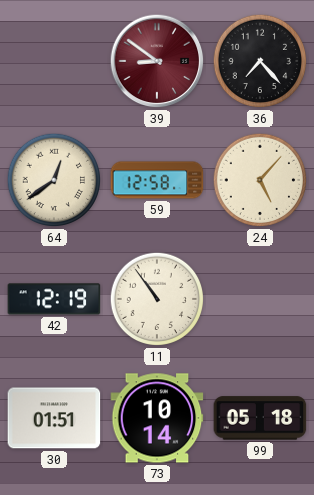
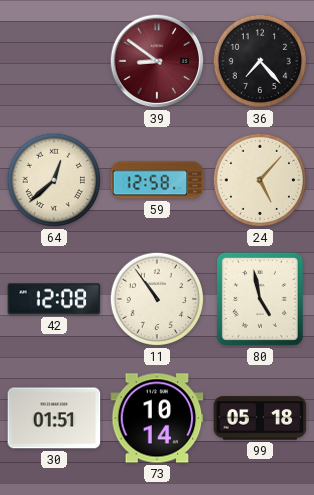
64: 12:39 -> 12:38
42: 12:19 -> 12:08
80: none -> 4:58
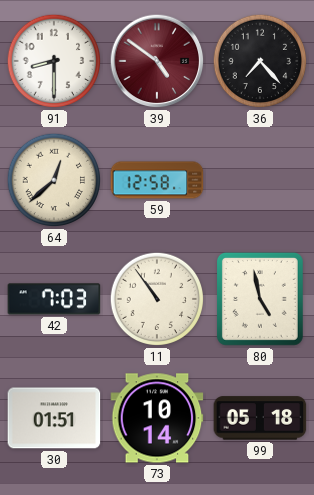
91: none -> 8:30
39: 8:51 -> 4:51
24: 5:07 -> none
42: 12:08 -> 7:03
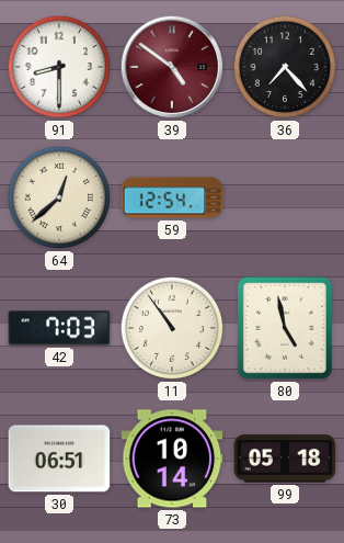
59: 12:58 -> 12:54
30: 01:51 -> 06:51
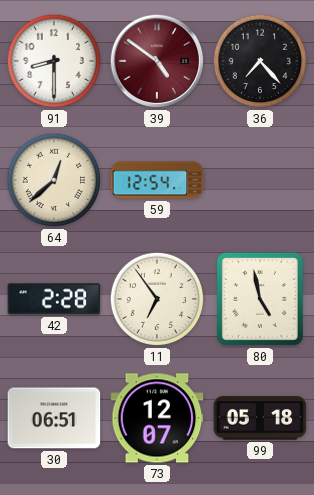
42: 7:03 -> 2:28
11: 10:54 -> 6:54
73: 10:14 -> 12:07
